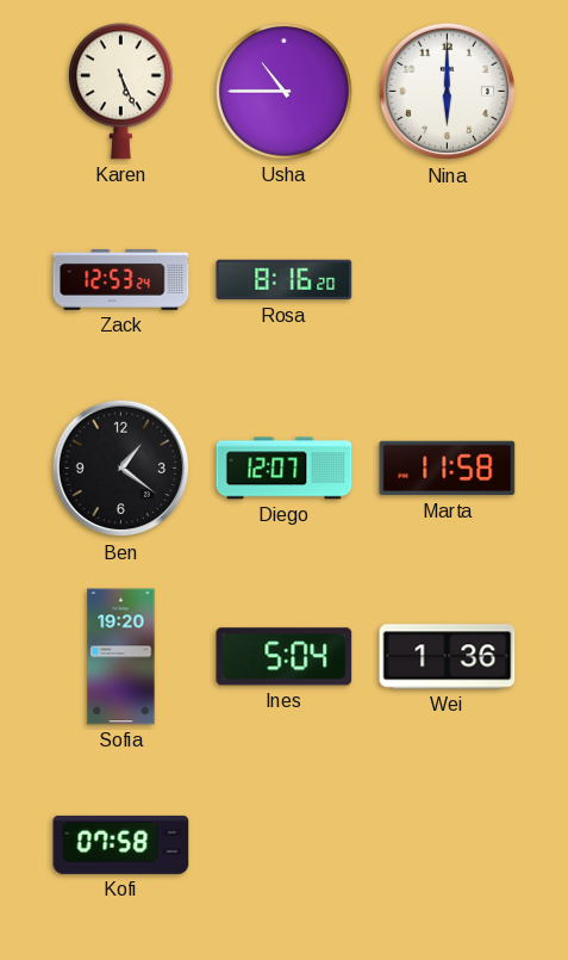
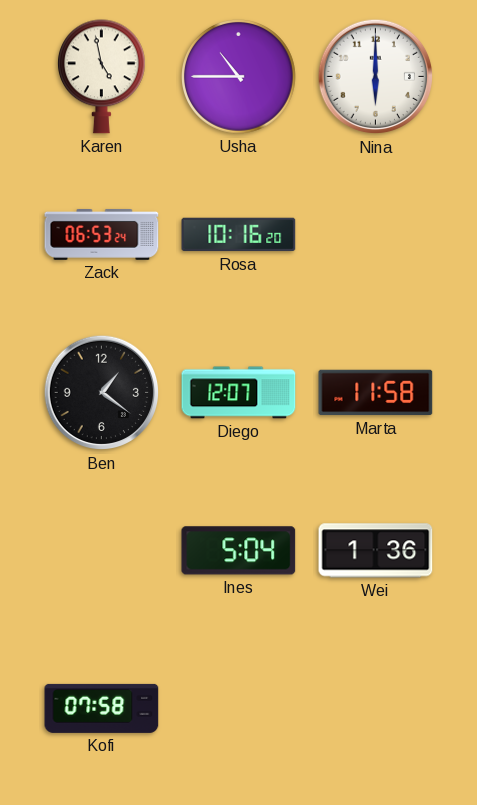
Karen: 5:26 -> 4:58
Zack: 12:53 -> 06:53
Rosa: 8:16 -> 10:16
Sofia: 19:20 -> none
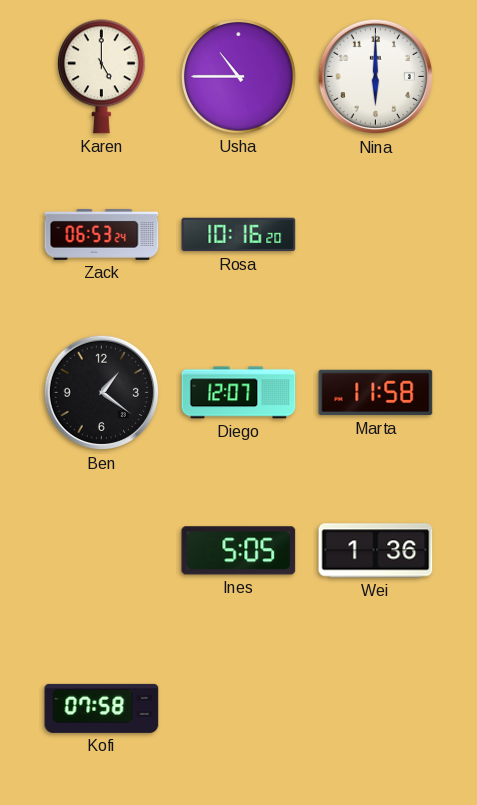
Karen: 4:58 -> 5:00
Ines: 5:04 -> 5:05
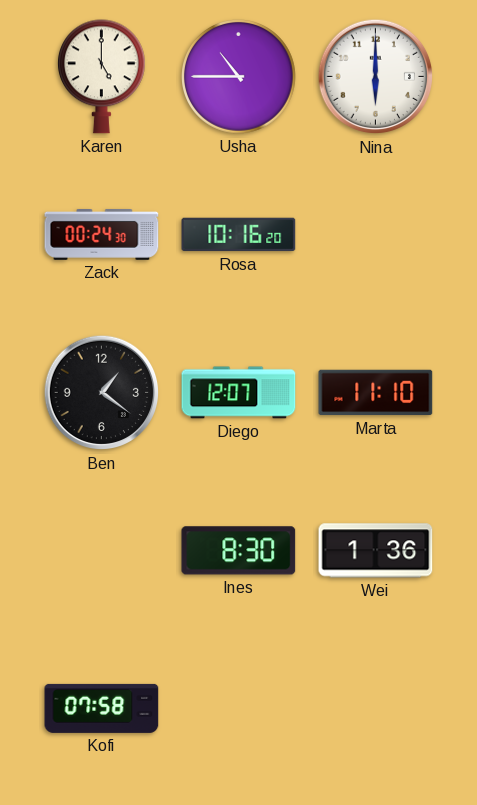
Zack: 06:53 -> 00:24
Marta: 11:58 -> 11:10
Ines: 5:05 -> 8:30
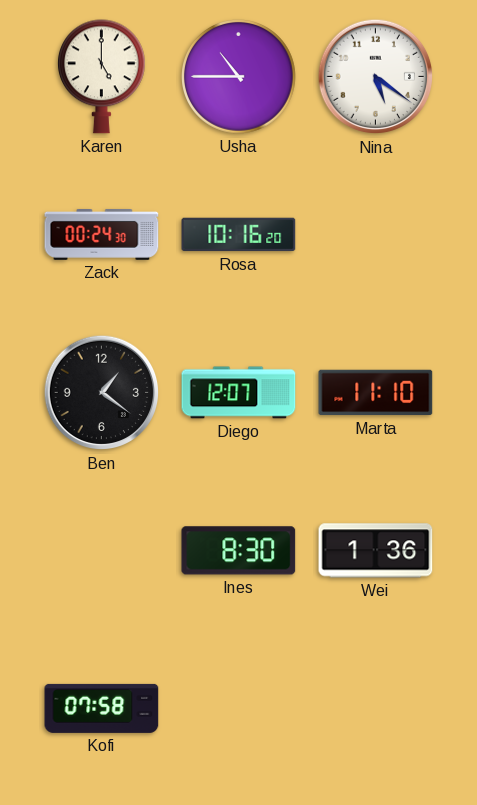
Nina: 6:00 -> 5:21
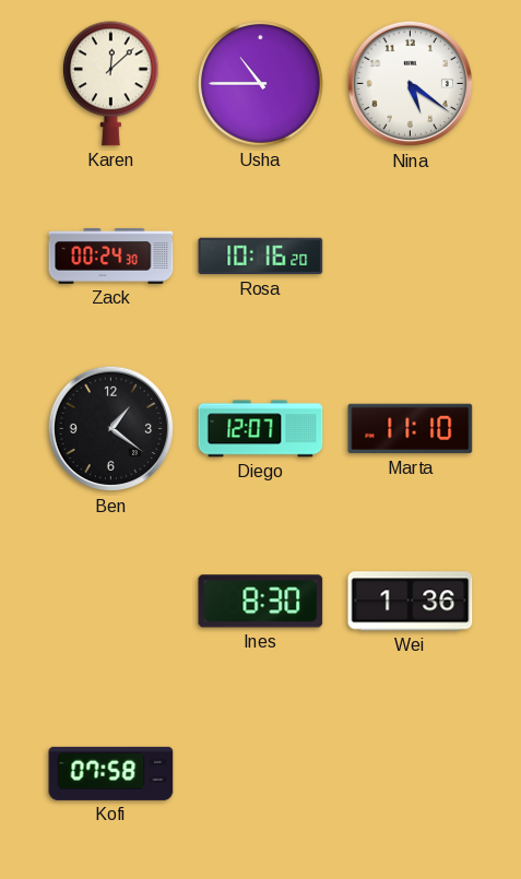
Karen: 5:00 -> 12:08
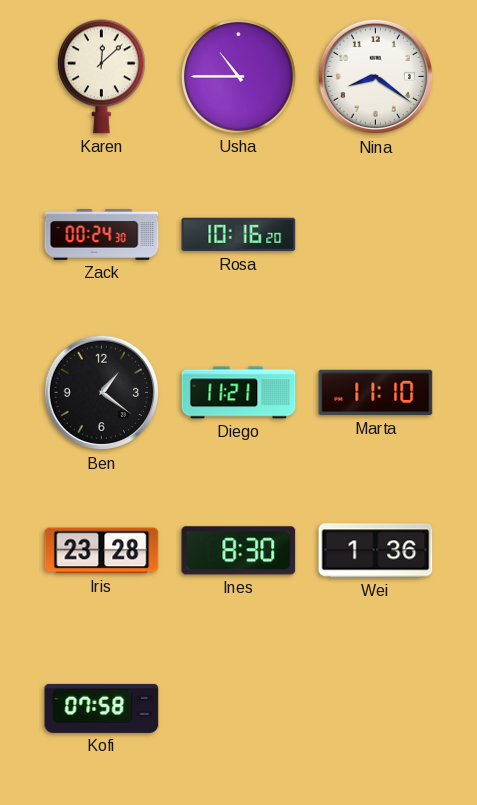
Nina: 5:21 -> 8:21
Diego: 12:07 -> 11:21
Iris: none -> 23:28
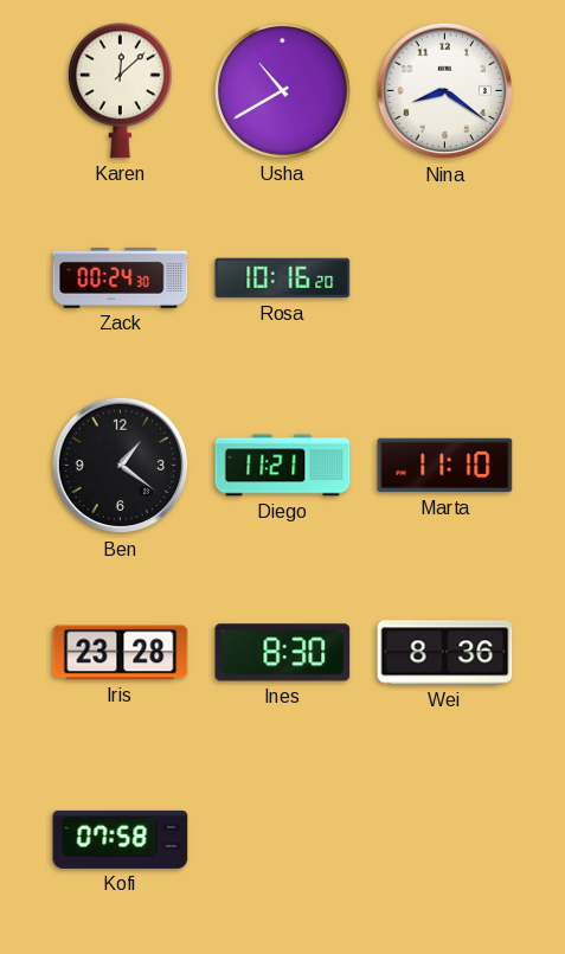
Usha: 10:45 -> 10:40
Wei: 1:36 -> 8:36
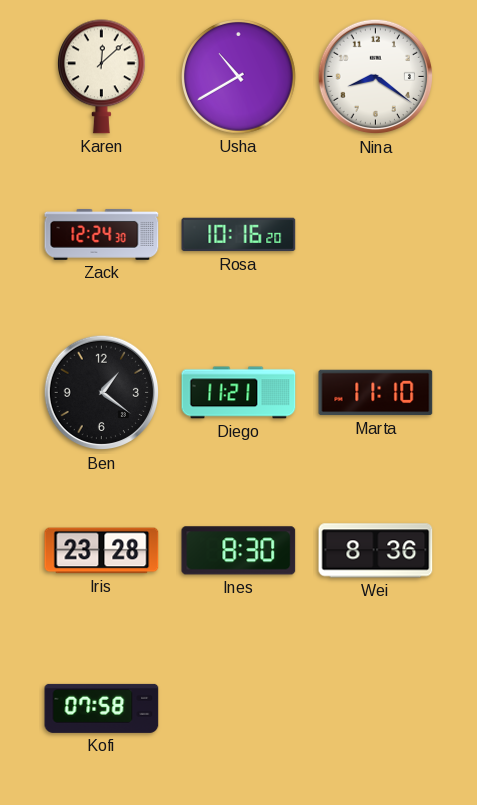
Zack: 00:24 -> 12:24
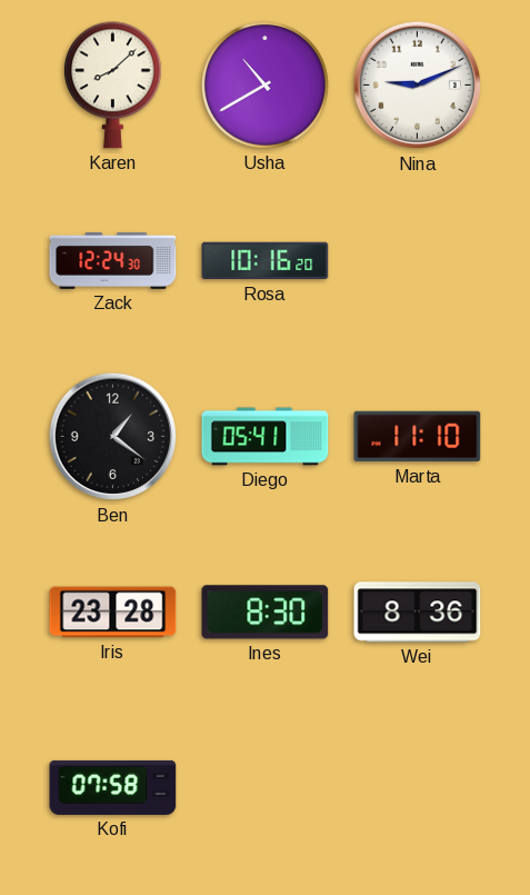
Karen: 12:08 -> 8:08
Nina: 8:21 -> 9:11
Diego: 11:21 -> 05:41
